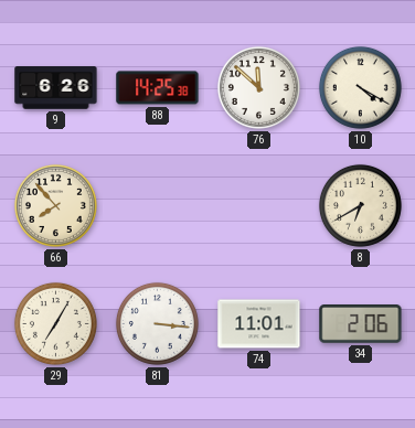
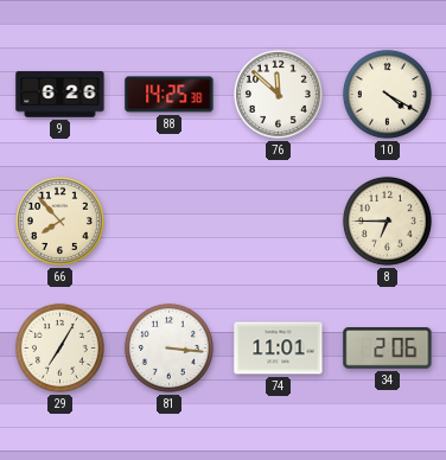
8: 6:40 -> 6:45
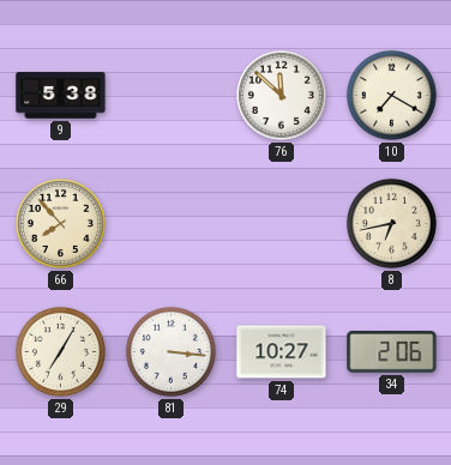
9: 6:26 -> 5:38
88: 14:25 -> none
10: 4:20 -> 7:20
8: 6:45 -> 6:43
74: 11:01 -> 10:27
